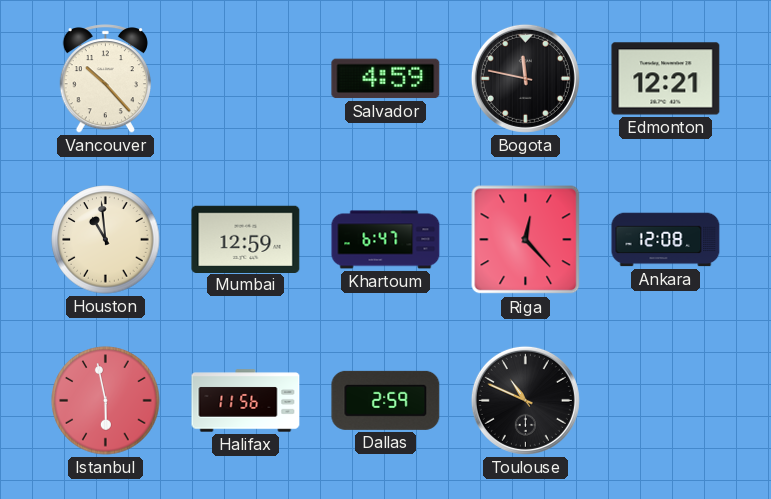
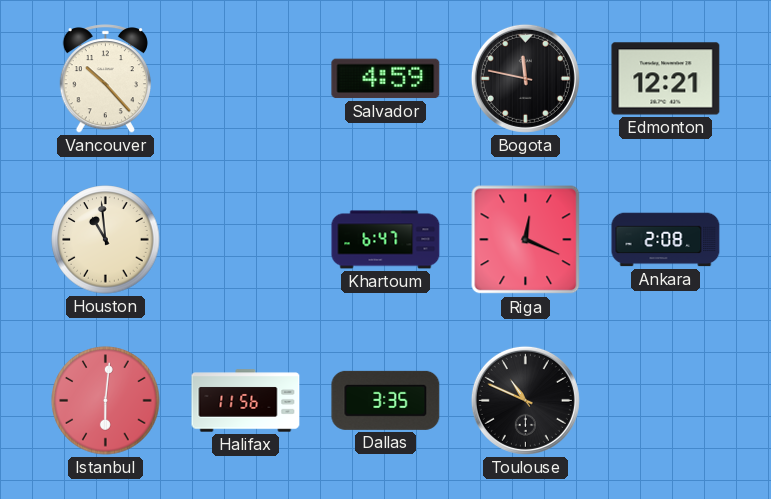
Mumbai: 12:59 -> none
Riga: 12:23 -> 12:19
Ankara: 12:08 -> 2:08
Istanbul: 5:58 -> 6:01
Dallas: 2:59 -> 3:35
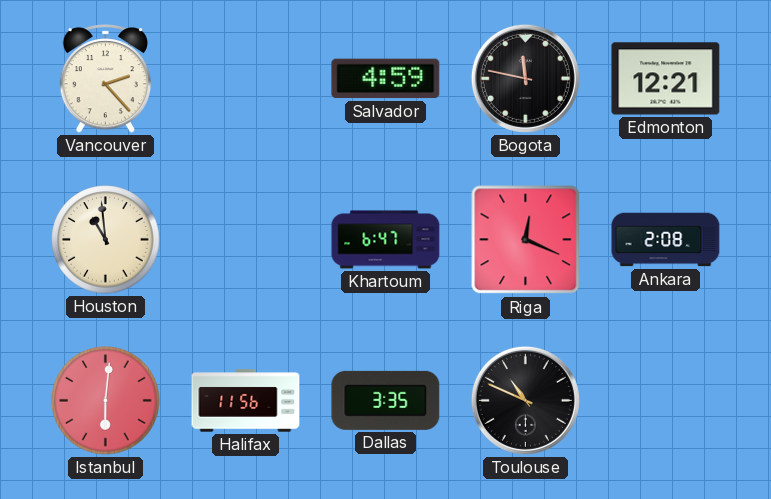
Vancouver: 10:23 -> 2:23
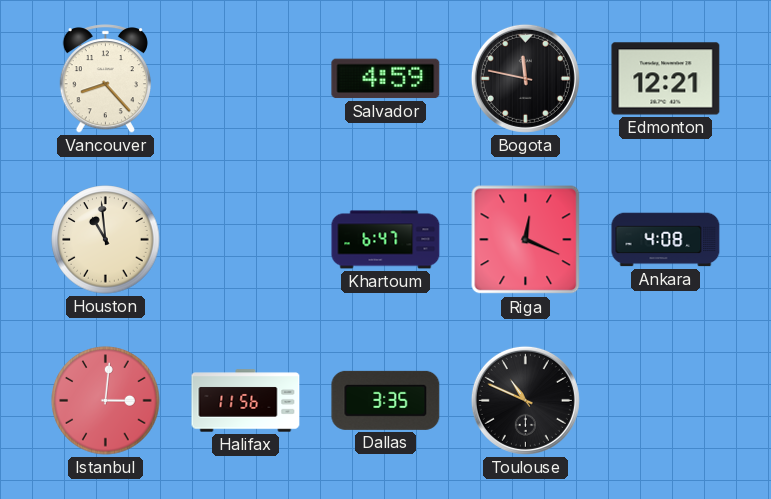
Vancouver: 2:23 -> 8:23
Ankara: 2:08 -> 4:08
Istanbul: 6:01 -> 3:01
